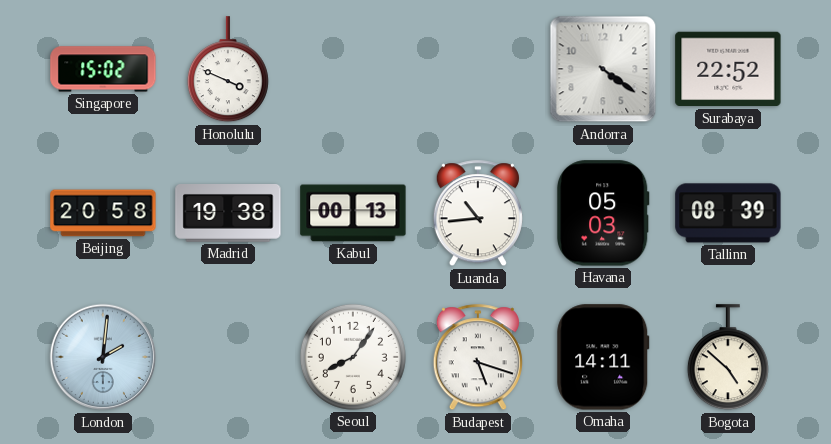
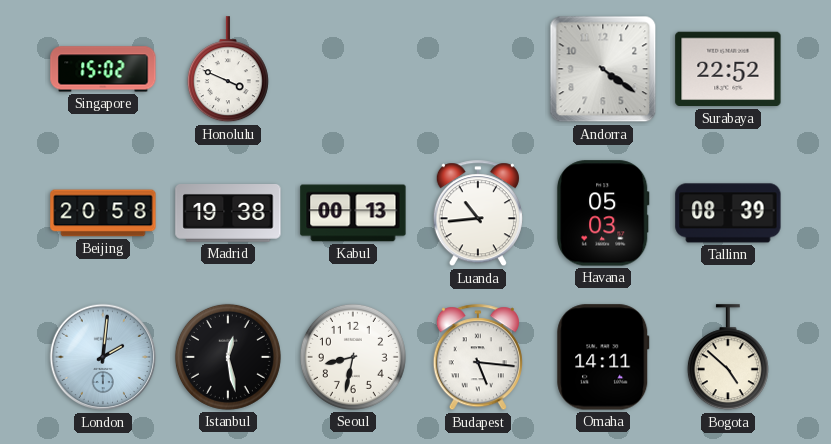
Istanbul: none -> 12:28
Seoul: 8:06 -> 8:32
Budapest: 5:18 -> 5:16
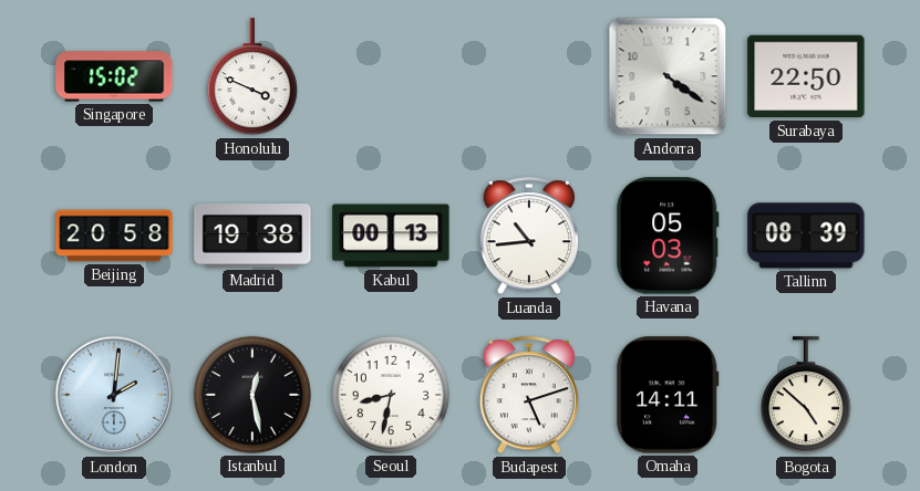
Surabaya: 22:52 -> 22:50
Budapest: 5:16 -> 5:12
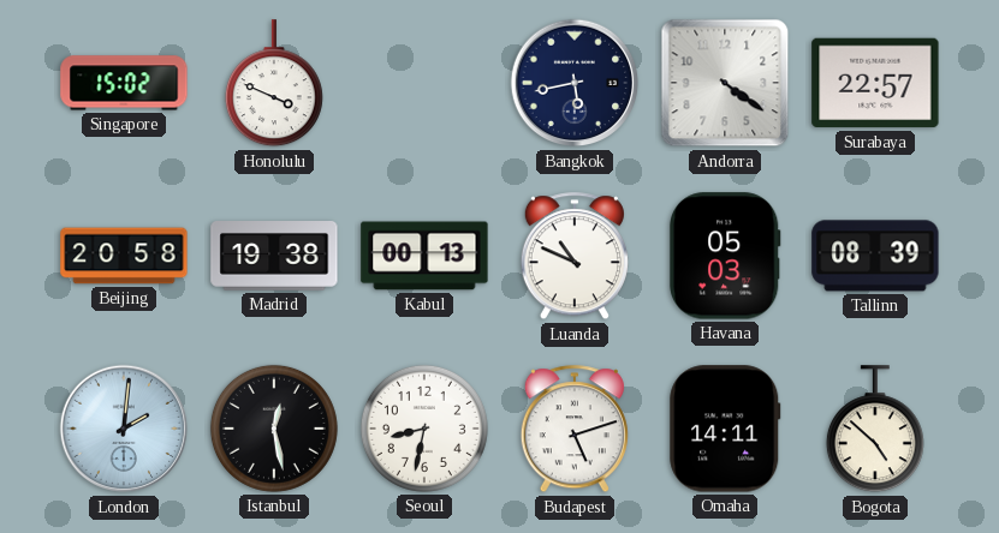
Bangkok: none -> 5:43
Surabaya: 22:50 -> 22:57
Luanda: 10:44 -> 10:49
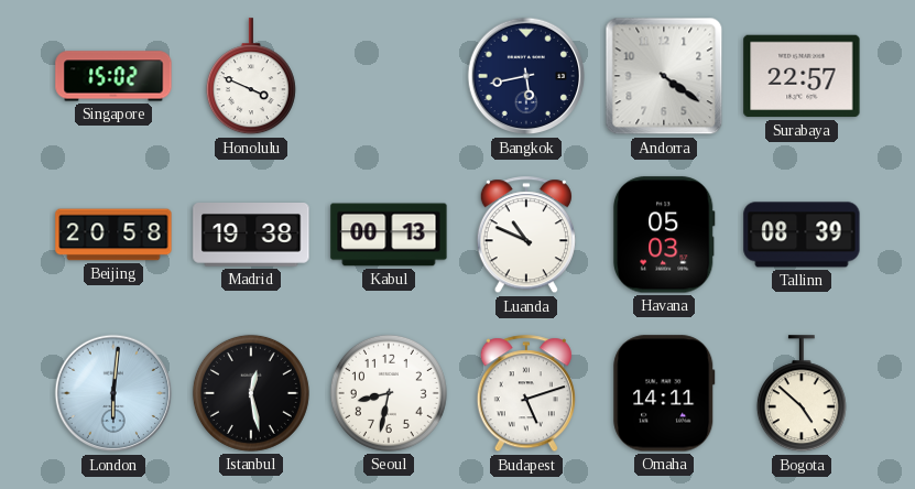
London: 2:01 -> 6:01
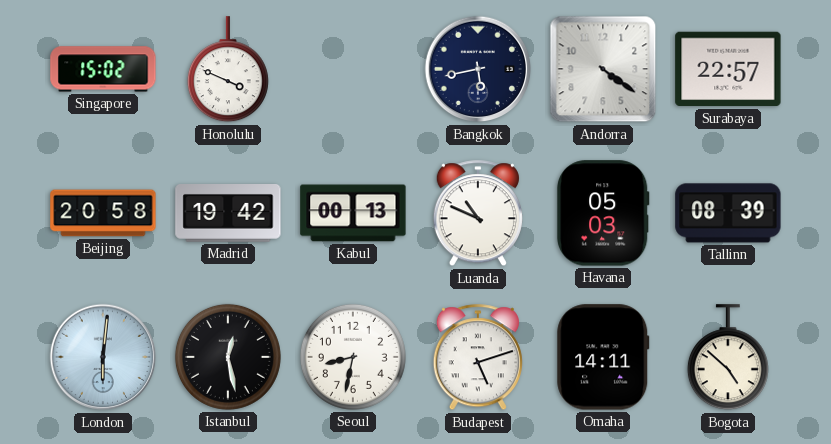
Madrid: 19:38 -> 19:42
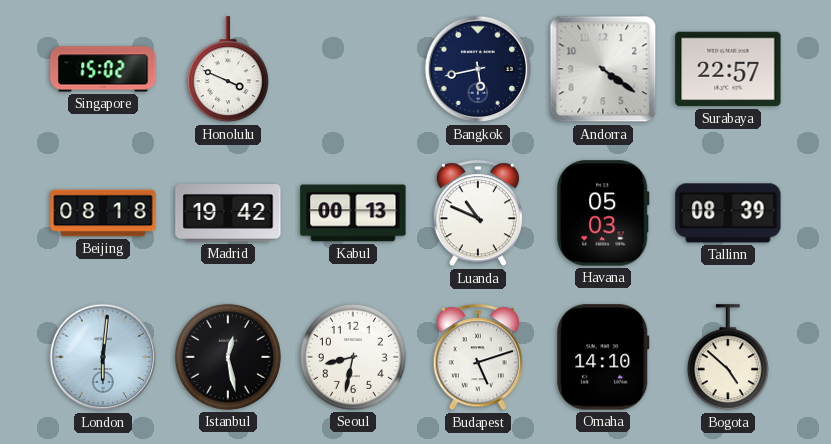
Beijing: 20:58 -> 08:18
Omaha: 14:11 -> 14:10
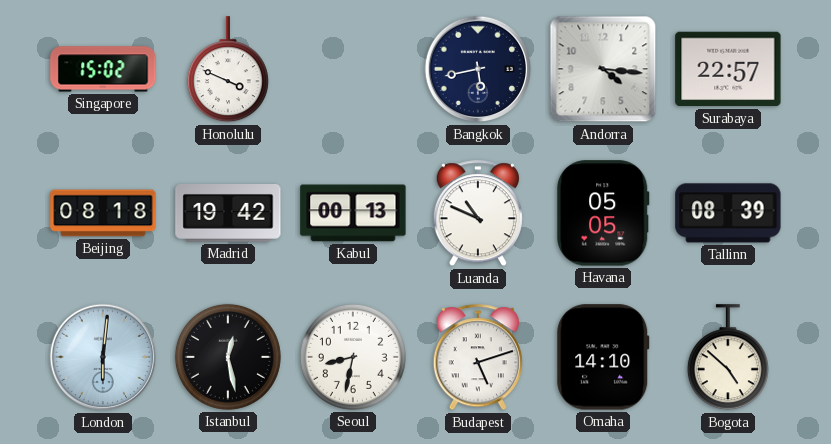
Andorra: 4:21 -> 4:16
Havana: 05:03 -> 05:05
